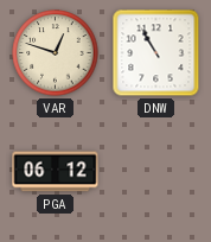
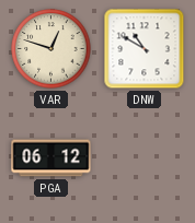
DNW: 10:55 -> 10:50
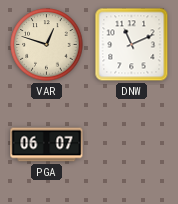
DNW: 10:50 -> 11:11
PGA: 06:12 -> 06:07
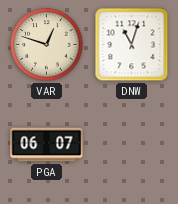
DNW: 11:11 -> 11:03
